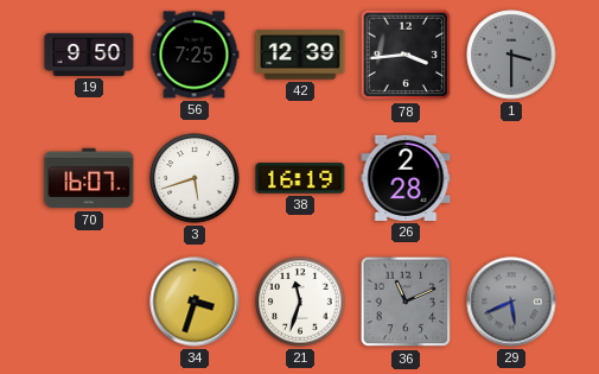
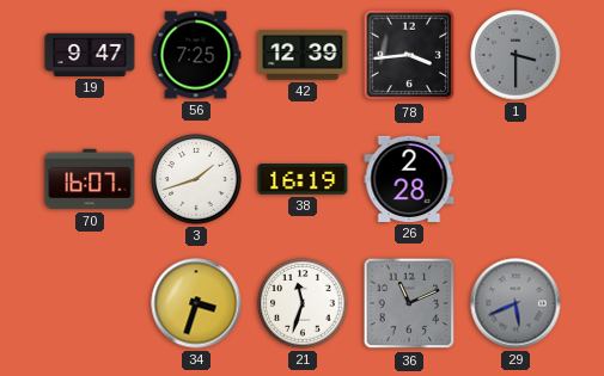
19: 9:50 -> 9:47
3: 5:42 -> 1:42
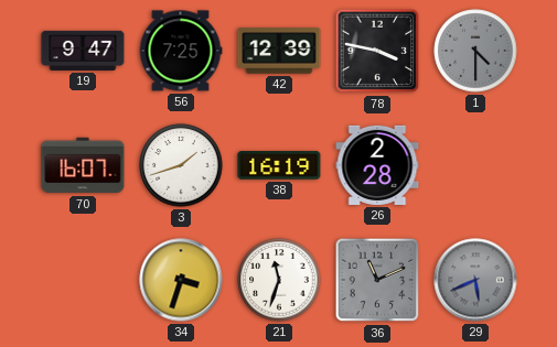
78: 3:44 -> 3:47
1: 3:30 -> 4:30
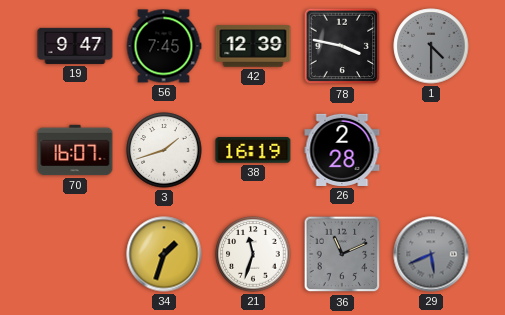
56: 7:25 -> 7:45
34: 3:33 -> 1:33
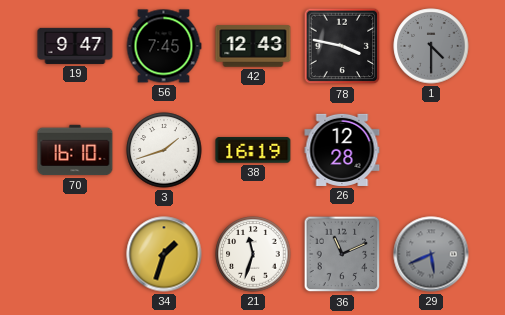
42: 12:39 -> 12:43
70: 16:07 -> 16:10
26: 2:28 -> 12:28
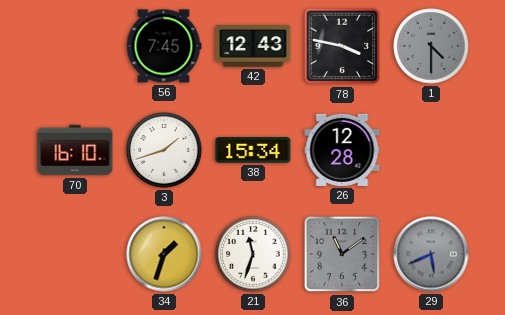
19: 9:47 -> none
38: 16:19 -> 15:34
36: 11:11 -> 11:09
